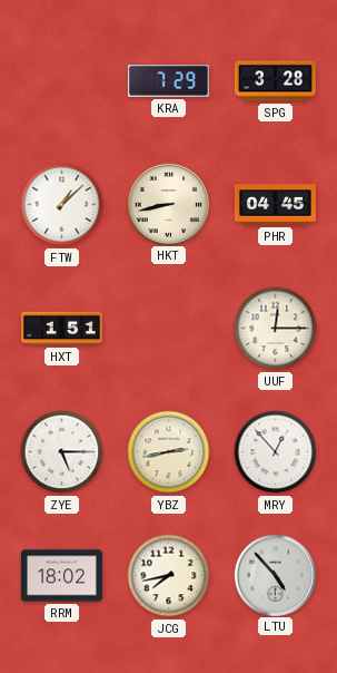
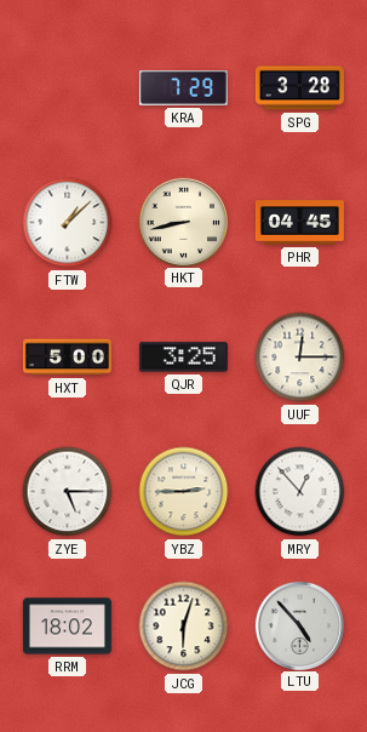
HXT: 1:51 -> 5:00
QJR: none -> 3:25
YBZ: 2:43 -> 2:45
JCG: 7:43 -> 6:03
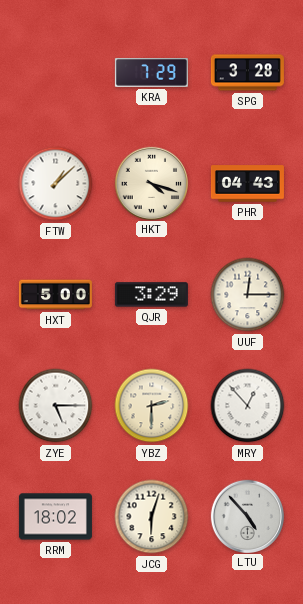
HKT: 8:43 -> 4:18
PHR: 04:45 -> 04:43
QJR: 3:25 -> 3:29
YBZ: 2:45 -> 2:30
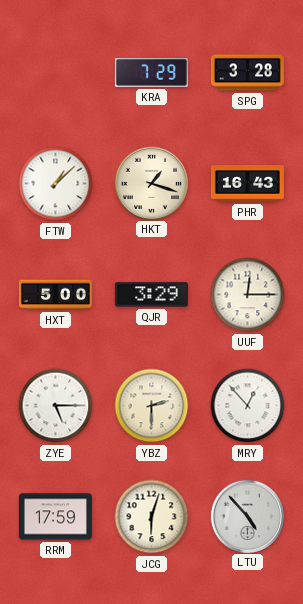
HKT: 4:18 -> 1:18
PHR: 04:43 -> 16:43
RRM: 18:02 -> 17:59
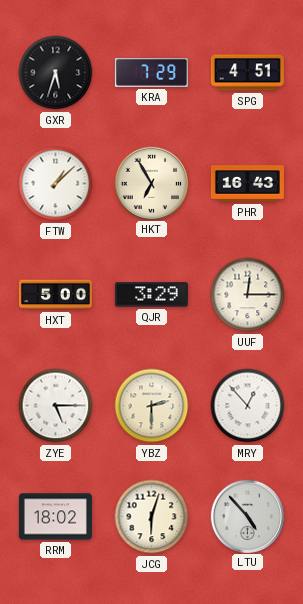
GXR: none -> 5:33
SPG: 3:28 -> 4:51
HKT: 1:18 -> 6:55
RRM: 17:59 -> 18:02
